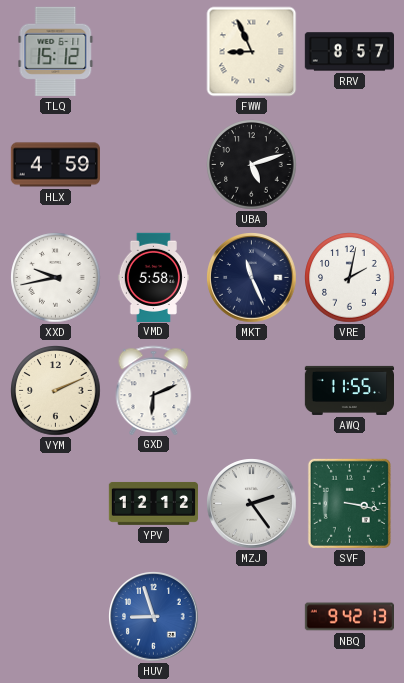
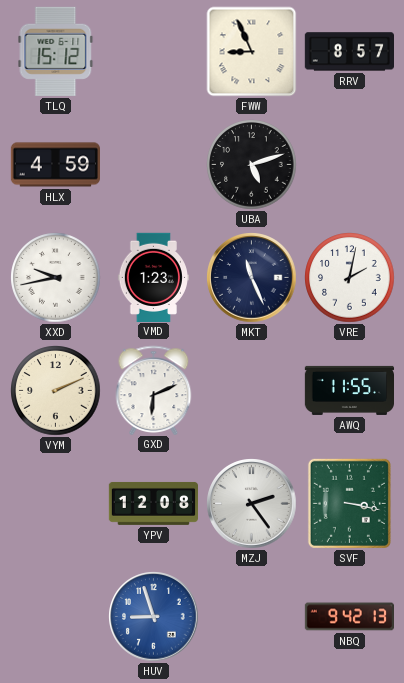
VMD: 5:58 -> 1:23
YPV: 12:12 -> 12:08
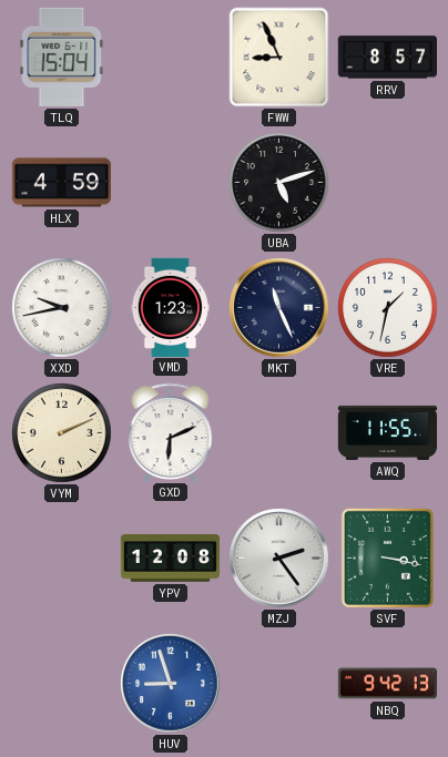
TLQ: 15:12 -> 15:04
VRE: 2:02 -> 1:32
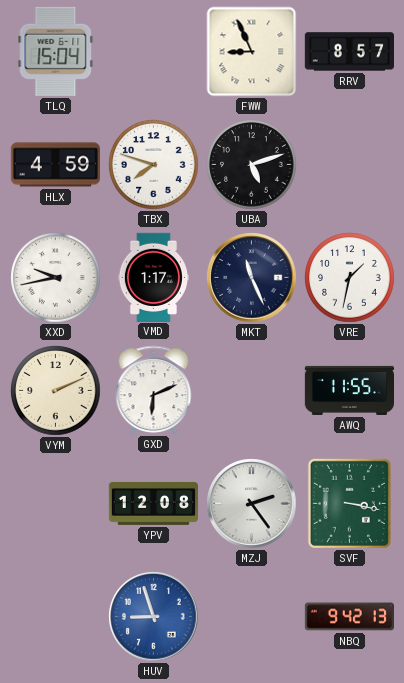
TBX: none -> 7:48
VMD: 1:23 -> 1:17
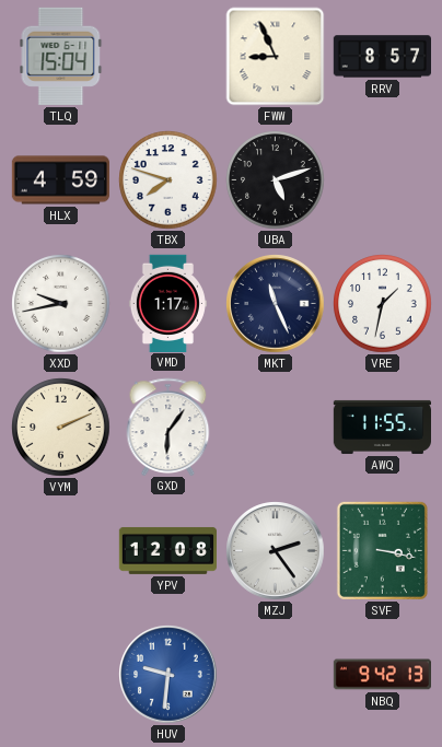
GXD: 6:11 -> 6:06
HUV: 8:57 -> 9:31
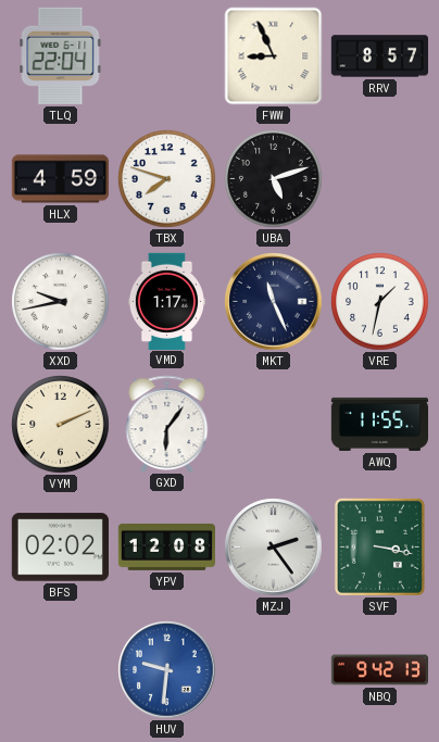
TLQ: 15:04 -> 22:04
BFS: none -> 02:02
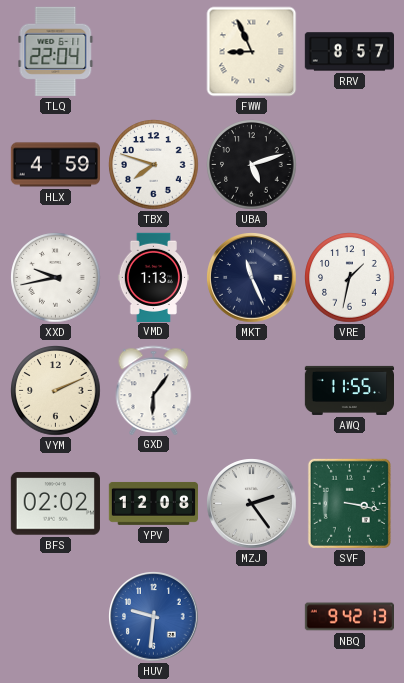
VMD: 1:17 -> 1:13
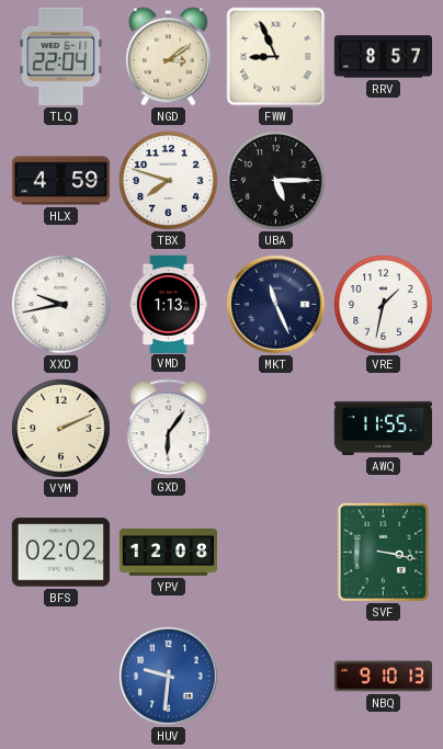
NGD: none -> 3:09
UBA: 5:12 -> 5:15
MZJ: 2:24 -> none
NBQ: 9:42 -> 9:10
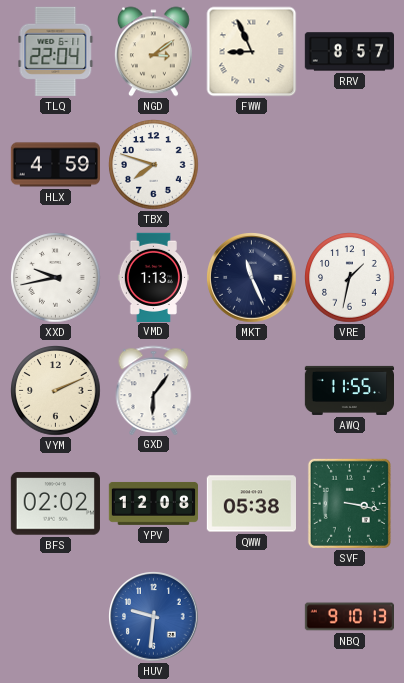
UBA: 5:15 -> none
QWW: none -> 05:38
